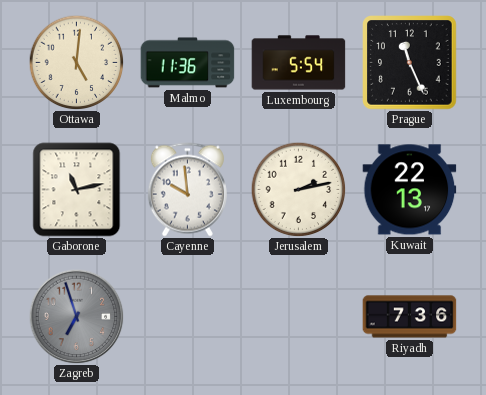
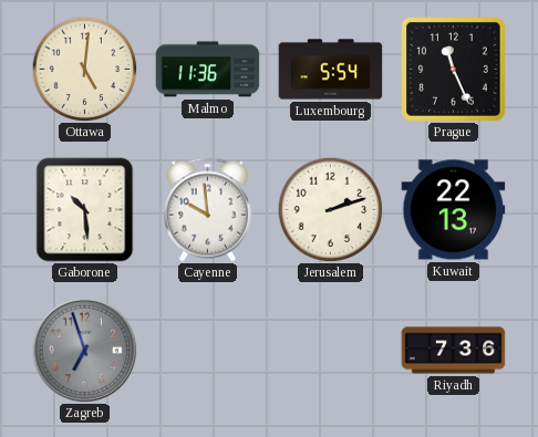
Gaborone: 11:13 -> 10:29
Jerusalem: 2:13 -> 2:12
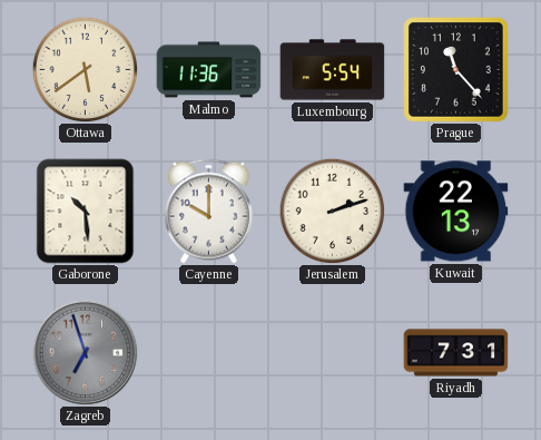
Ottawa: 5:01 -> 5:39
Prague: 11:26 -> 11:23
Cayenne: 9:59 -> 10:00
Riyadh: 7:36 -> 7:31
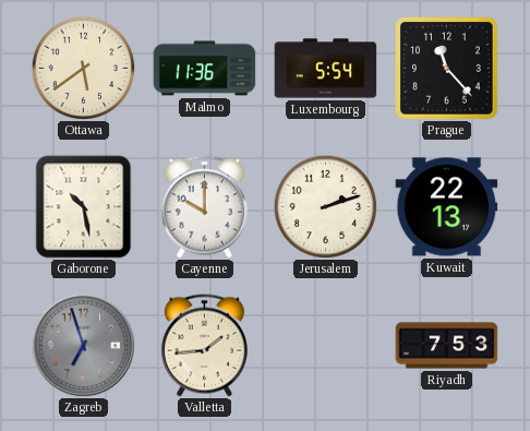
Gaborone: 10:29 -> 10:28
Valletta: none -> 1:44
Riyadh: 7:31 -> 7:53
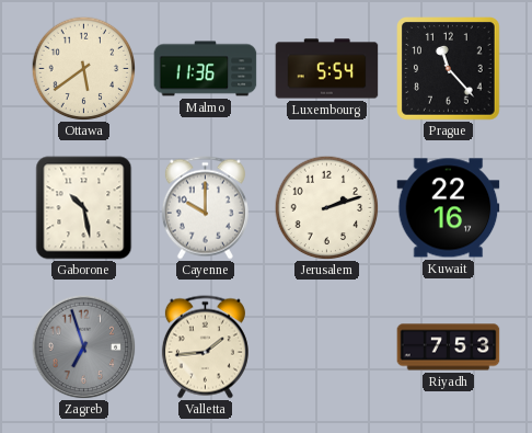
Kuwait: 22:13 -> 22:16
